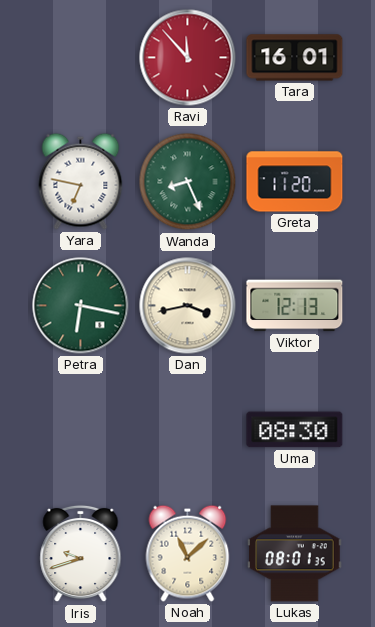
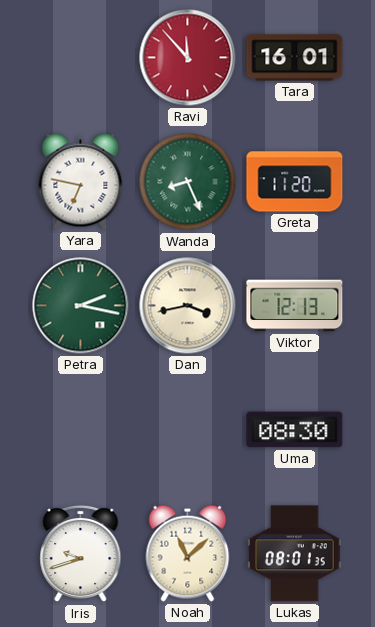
Petra: 6:17 -> 2:17
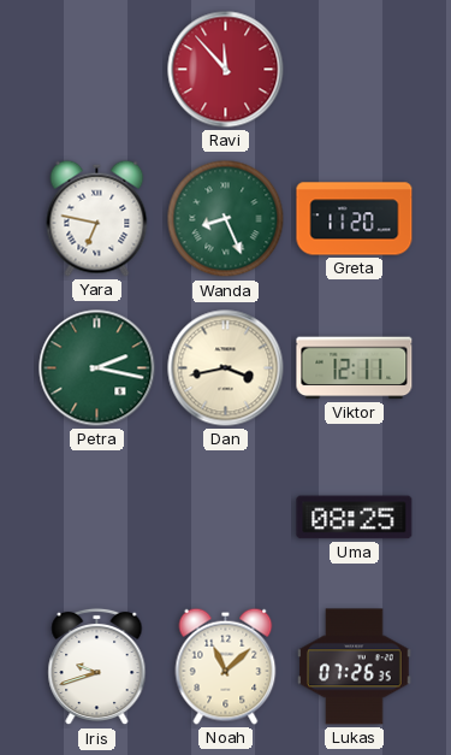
Tara: 16:01 -> none
Viktor: 12:13 -> 12:11
Uma: 08:30 -> 08:25
Lukas: 08:01 -> 07:26
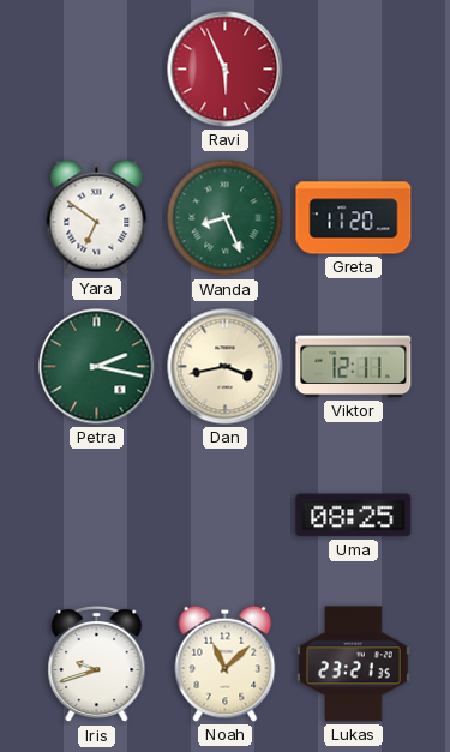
Ravi: 11:53 -> 5:56
Yara: 6:47 -> 6:51
Lukas: 07:26 -> 23:21
